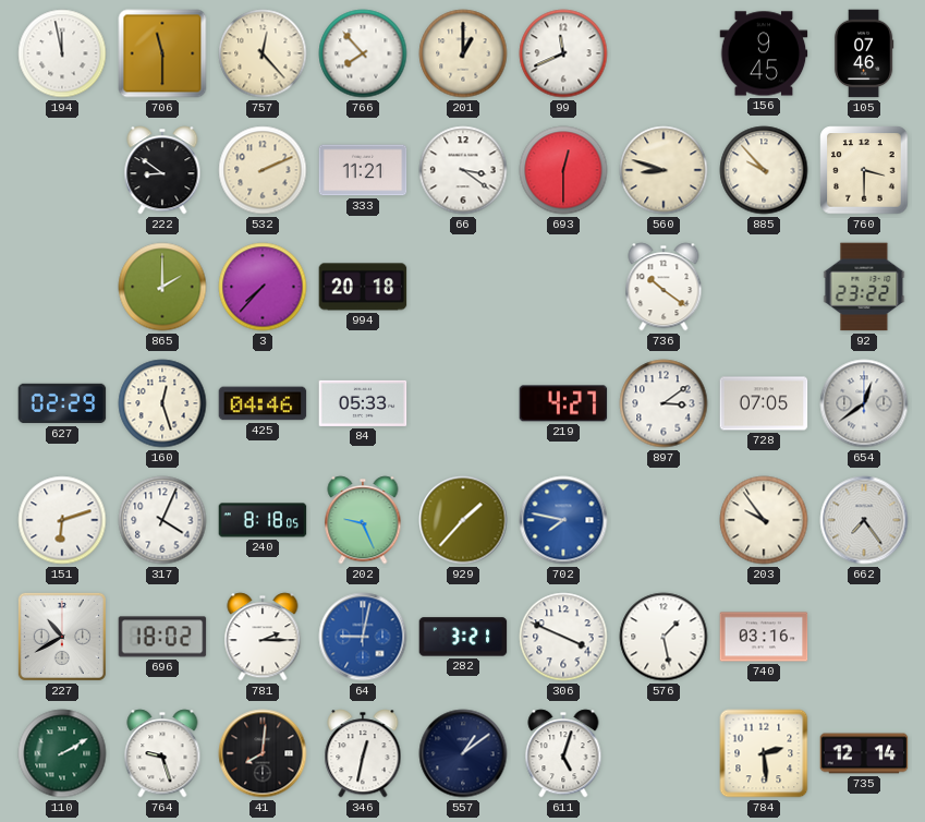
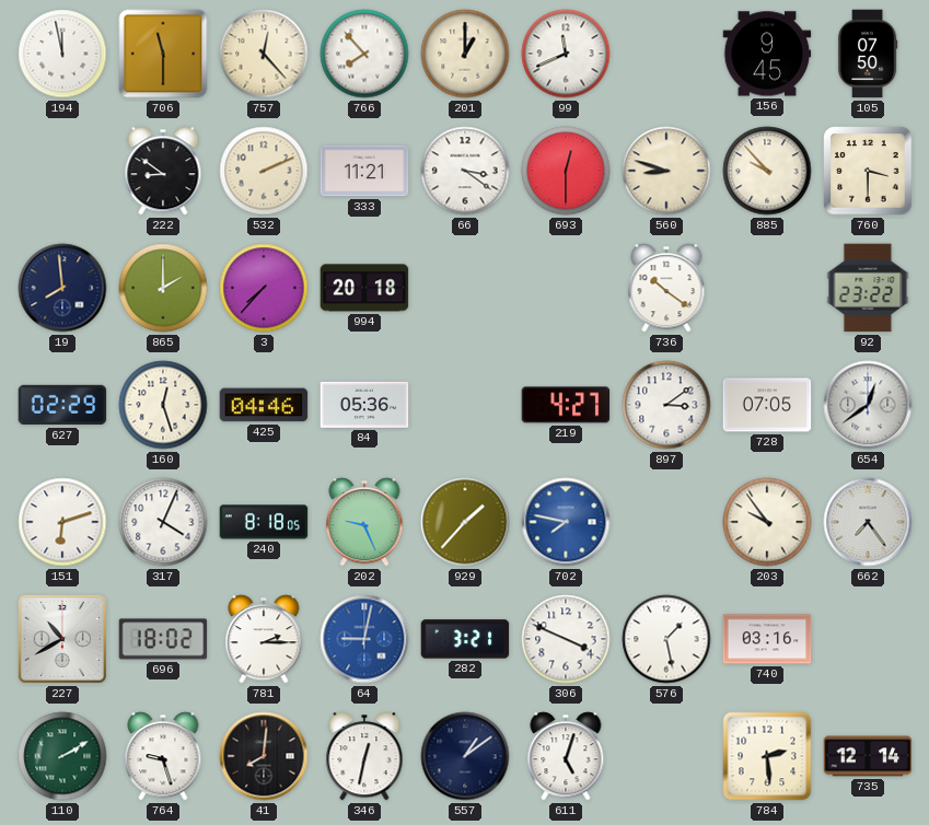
105: 07:46 -> 07:50
19: none -> 7:59
84: 05:33 -> 05:36
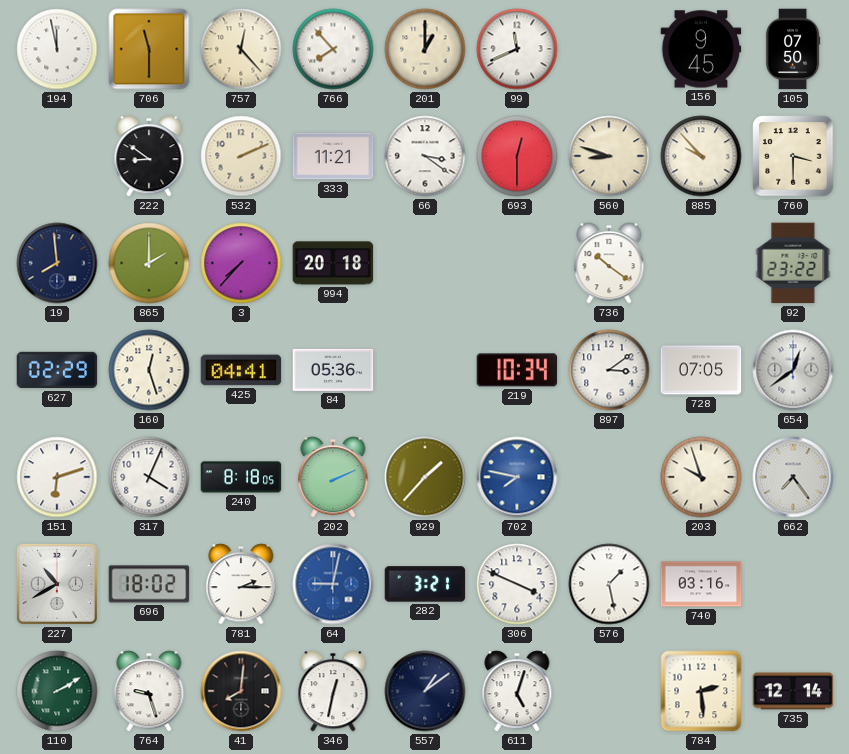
425: 04:46 -> 04:41
219: 4:27 -> 10:34
202: 9:26 -> 2:11
203: 9:54 -> 9:57
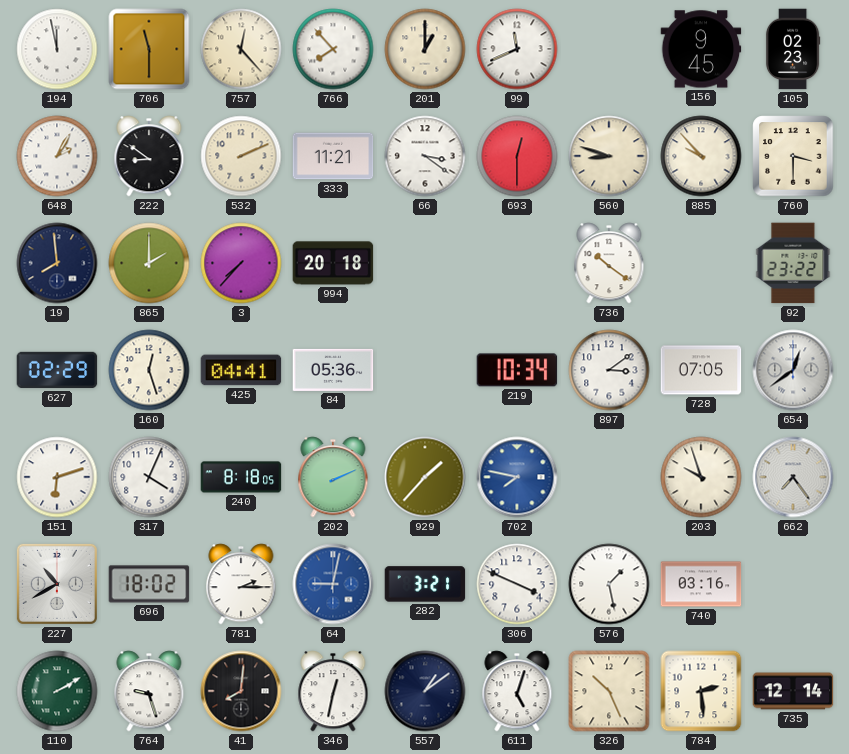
105: 07:50 -> 02:23
648: none -> 2:05
326: none -> 10:26
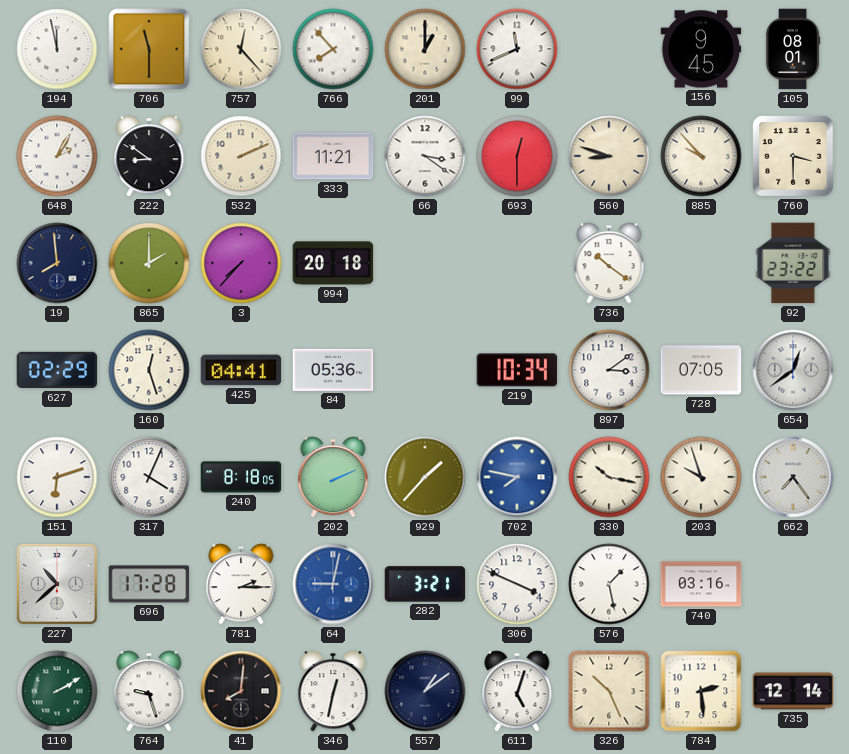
105: 02:23 -> 08:01
330: none -> 10:17
227: 10:40 -> 10:38
696: 18:02 -> 17:28
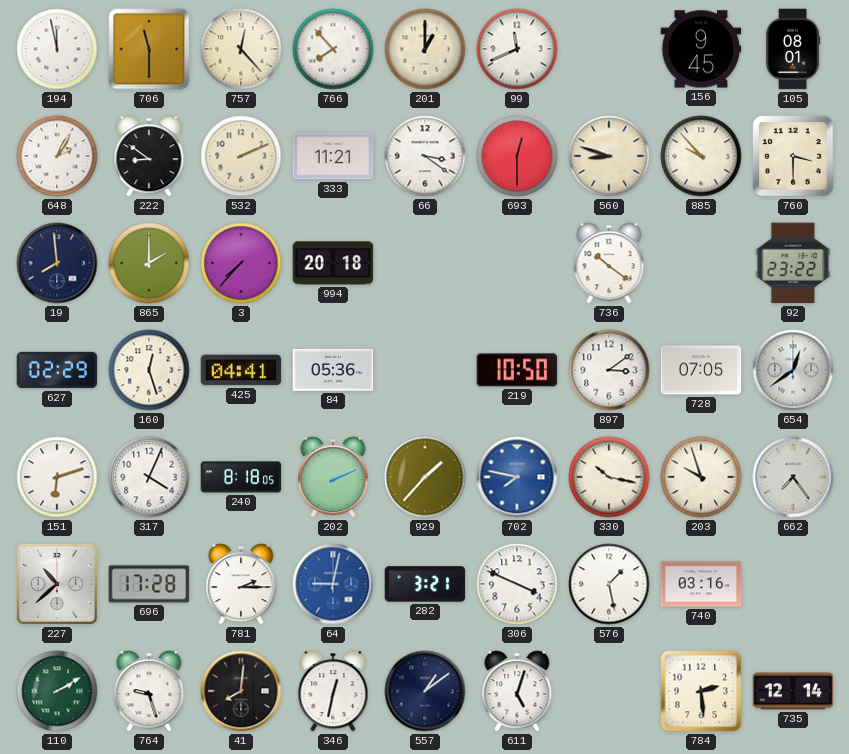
219: 10:34 -> 10:50
326: 10:26 -> none
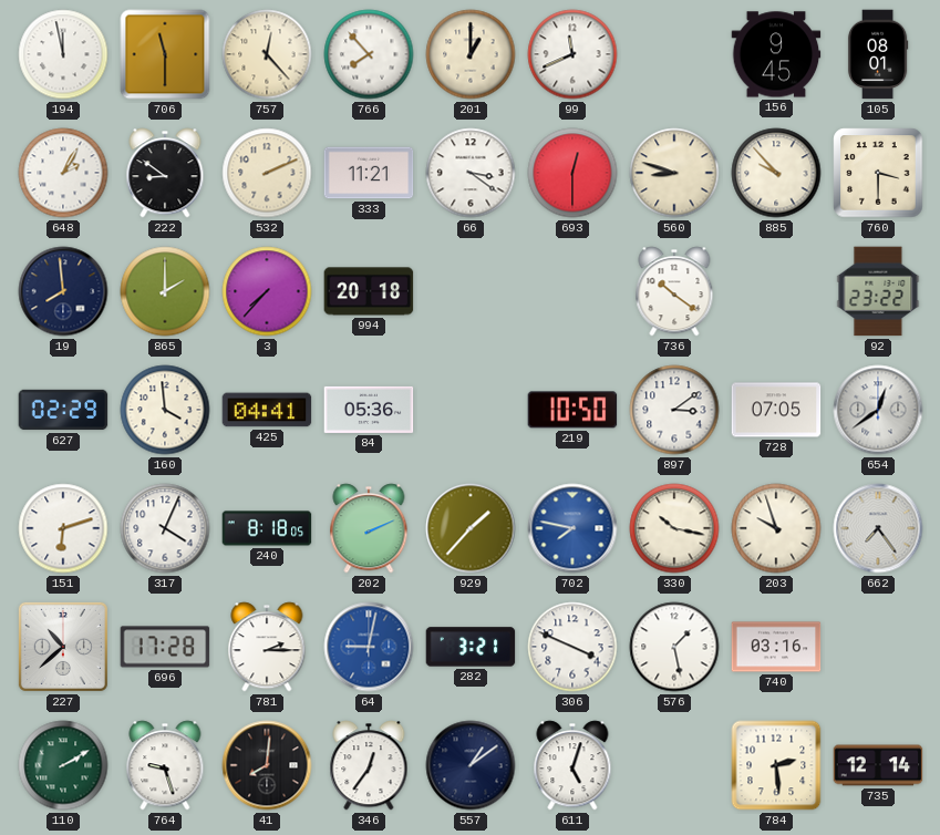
160: 12:27 -> 3:59
346: 12:32 -> 12:36
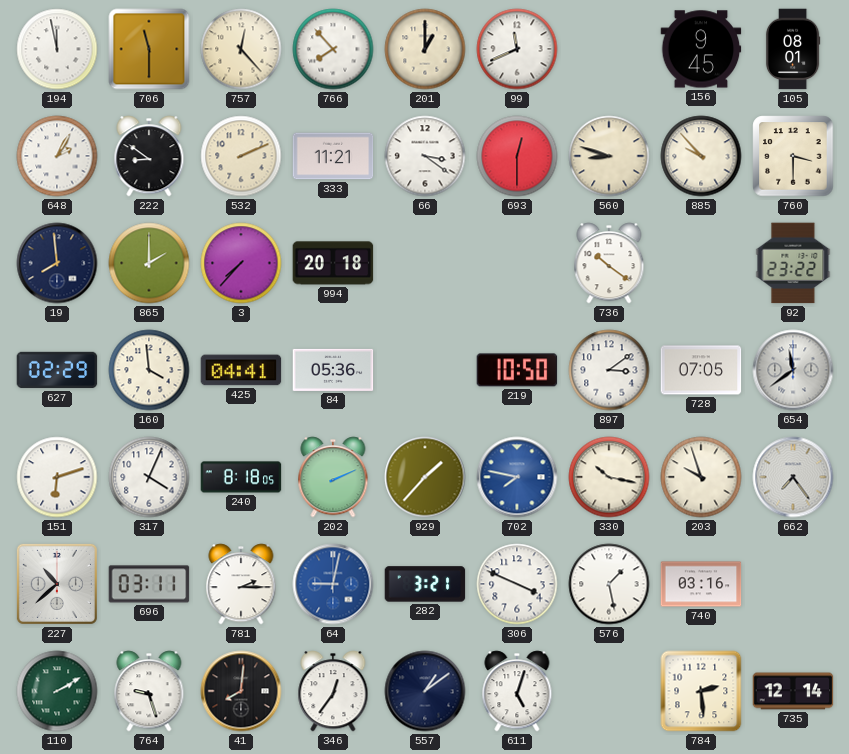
654: 12:39 -> 11:39
696: 17:28 -> 03:11
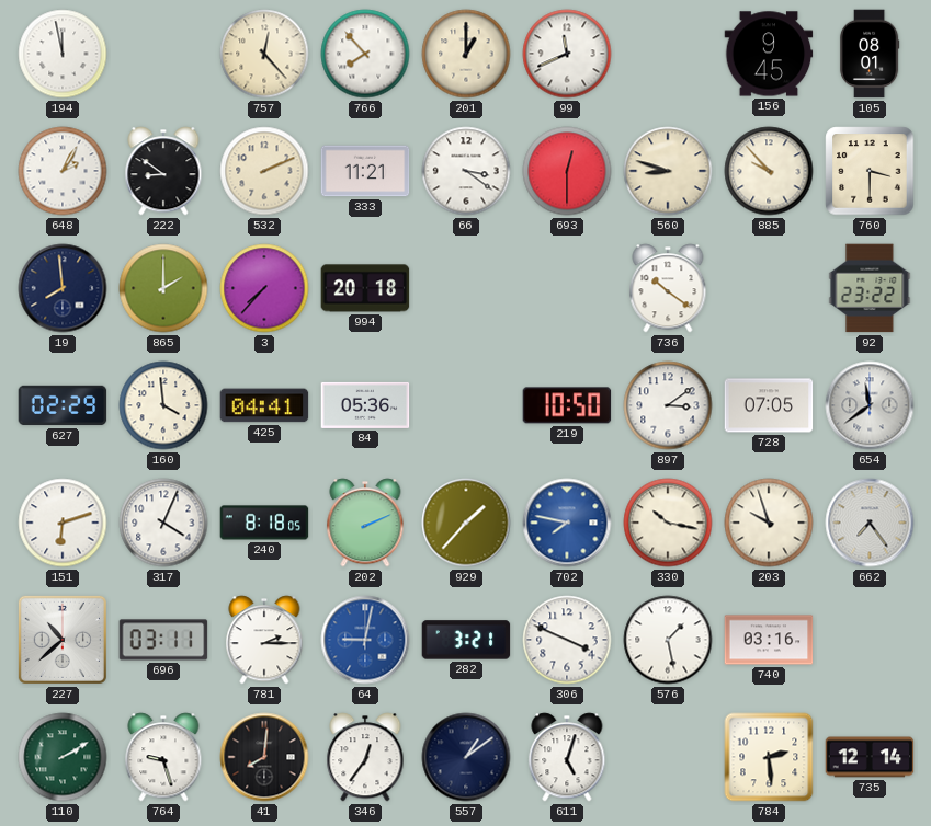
706: 11:30 -> none
